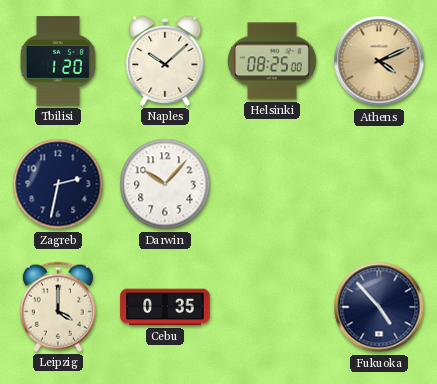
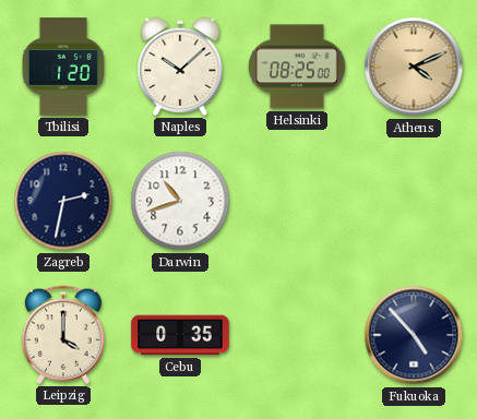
Darwin: 10:07 -> 10:42
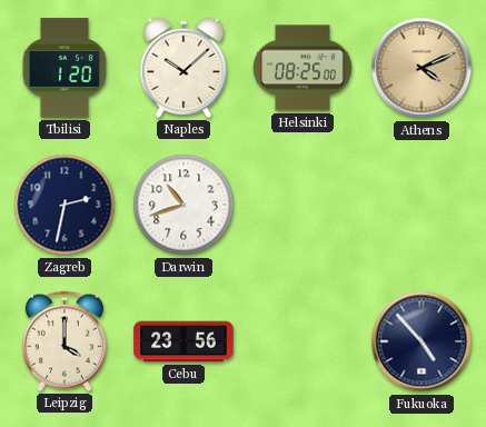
Cebu: 0:35 -> 23:56
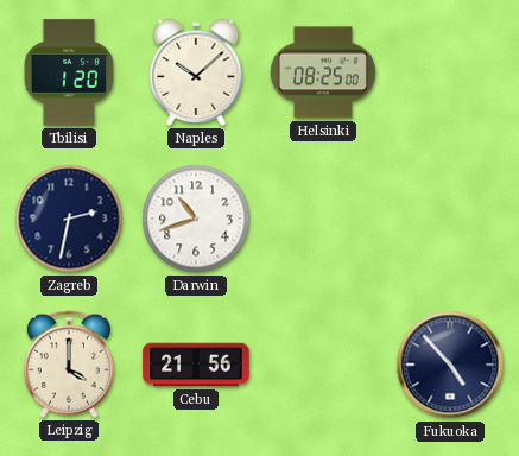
Athens: 4:11 -> none
Cebu: 23:56 -> 21:56
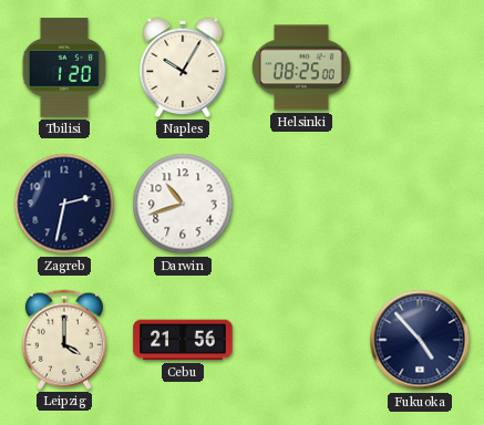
Naples: 10:08 -> 10:05
